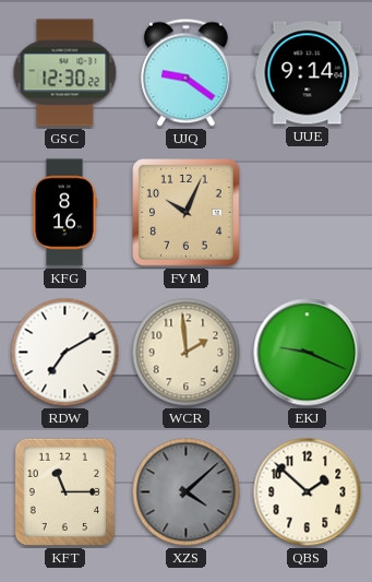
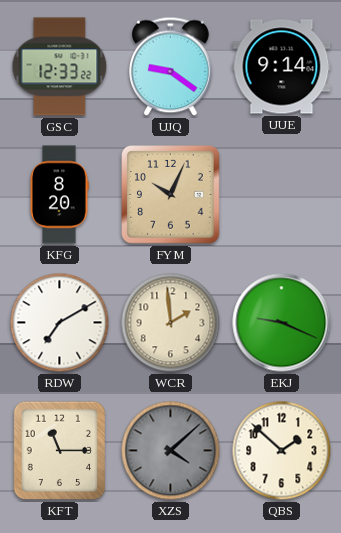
GSC: 12:30 -> 12:33
KFG: 8:16 -> 8:20
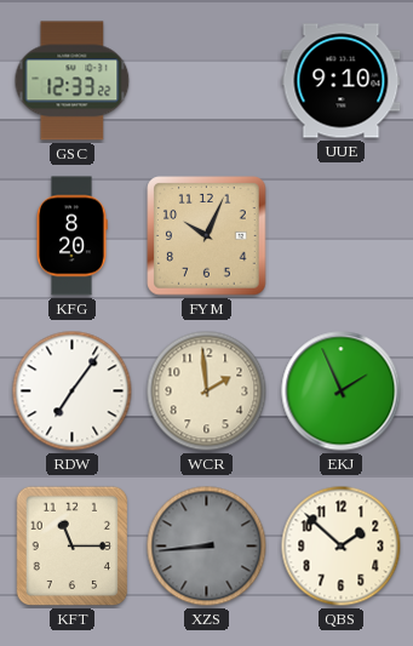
UJQ: 9:21 -> none
UUE: 9:14 -> 9:10
RDW: 7:10 -> 7:06
EKJ: 9:19 -> 1:56
XZS: 4:08 -> 8:44
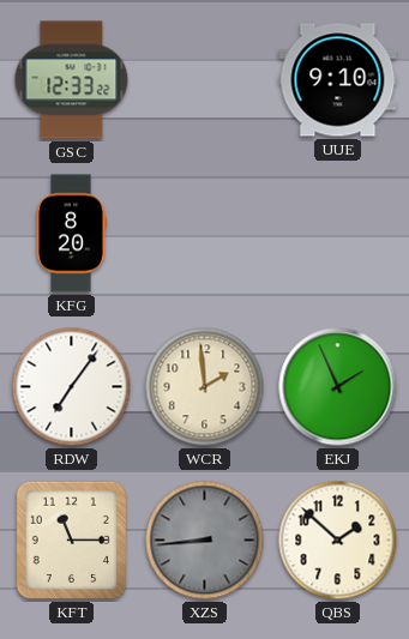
FYM: 10:04 -> none
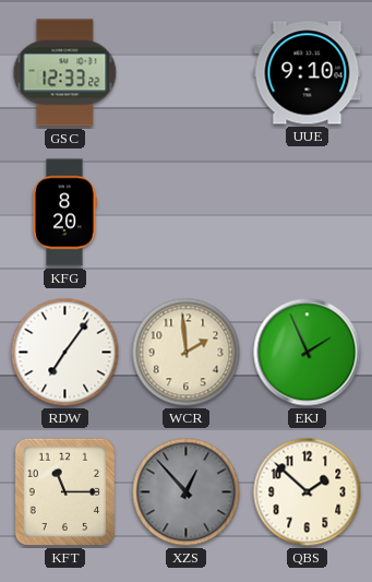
XZS: 8:44 -> 12:53
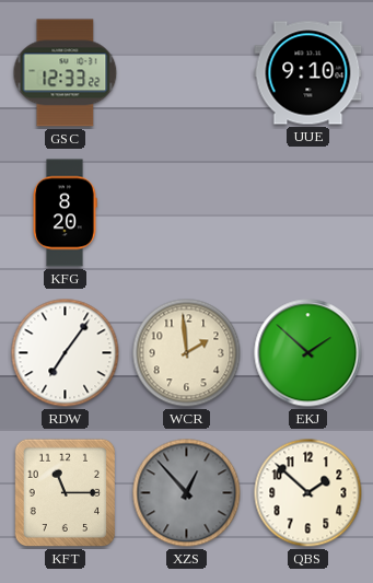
EKJ: 1:56 -> 1:52
